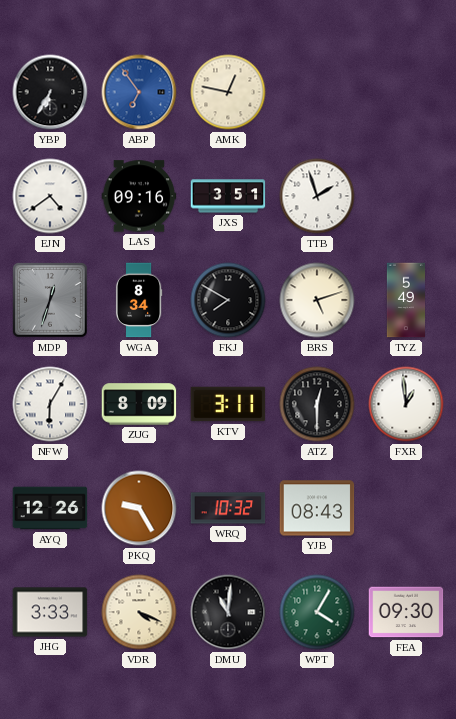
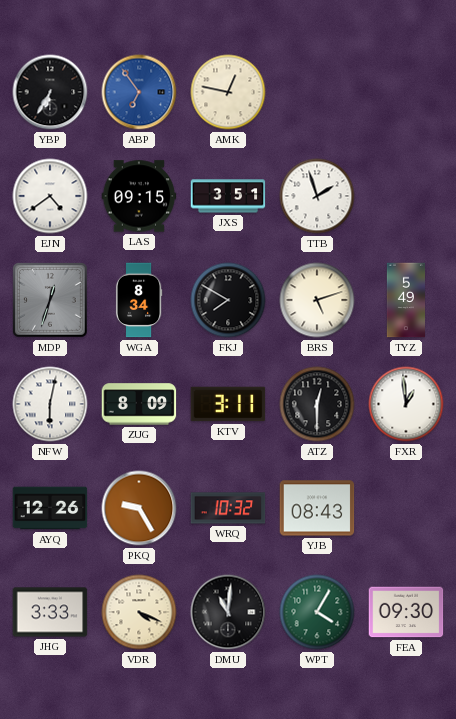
LAS: 09:16 -> 09:15
NFW: 6:05 -> 6:02
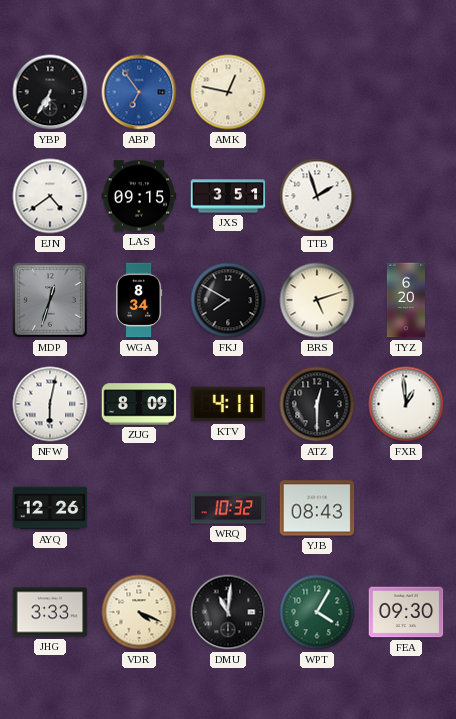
TYZ: 5:49 -> 6:20
KTV: 3:11 -> 4:11
PKQ: 9:25 -> none
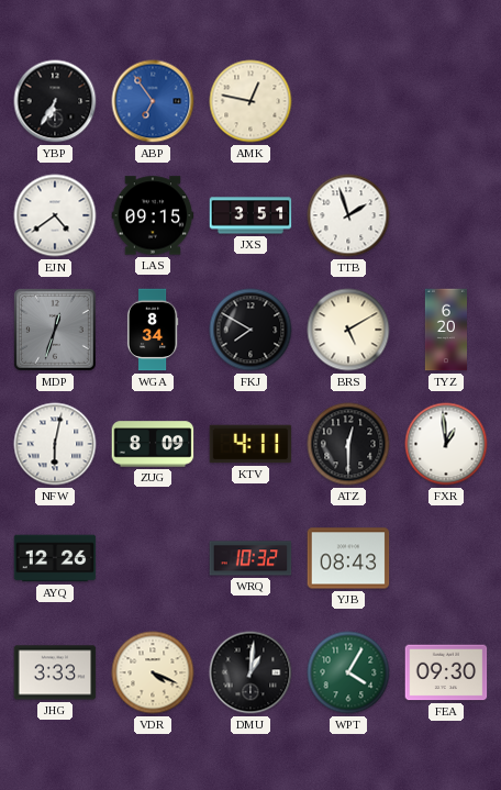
BRS: 5:12 -> 5:10
DMU: 11:01 -> 1:01
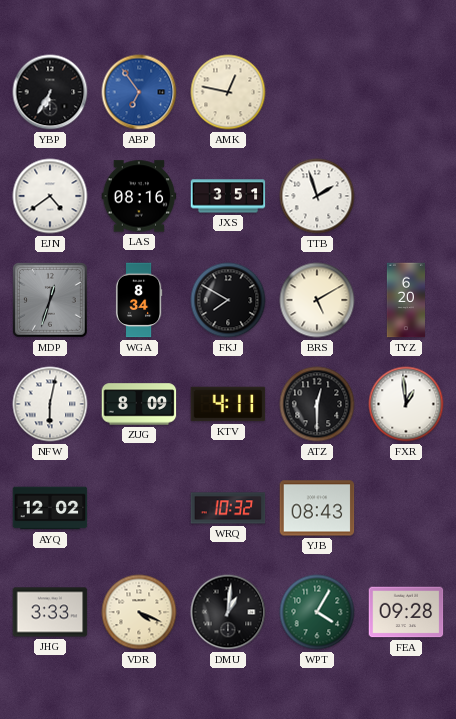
LAS: 09:15 -> 08:16
AYQ: 12:26 -> 12:02
FEA: 09:30 -> 09:28
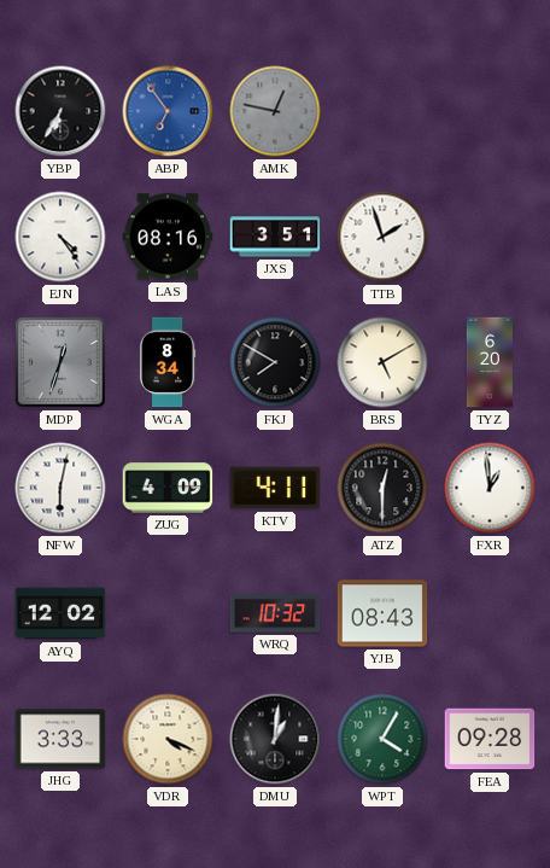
AMK dial: cream -> grey
EJN: 4:39 -> 4:24
ZUG: 8:09 -> 4:09
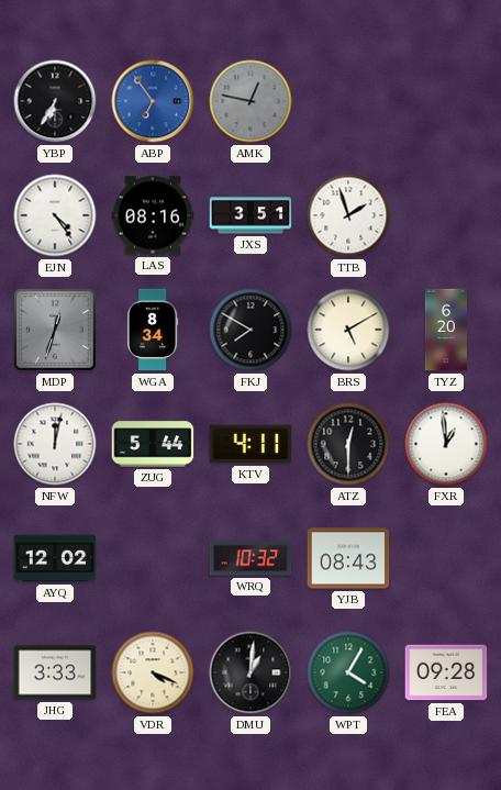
NFW: 6:02 -> 12:02
ZUG: 4:09 -> 5:44
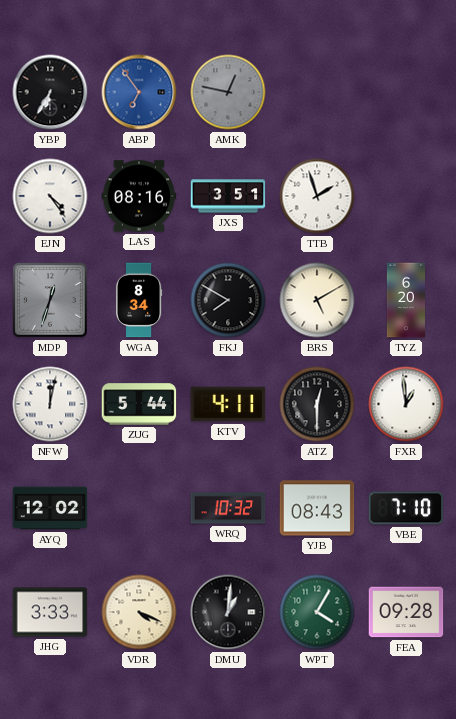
VBE: none -> 7:10
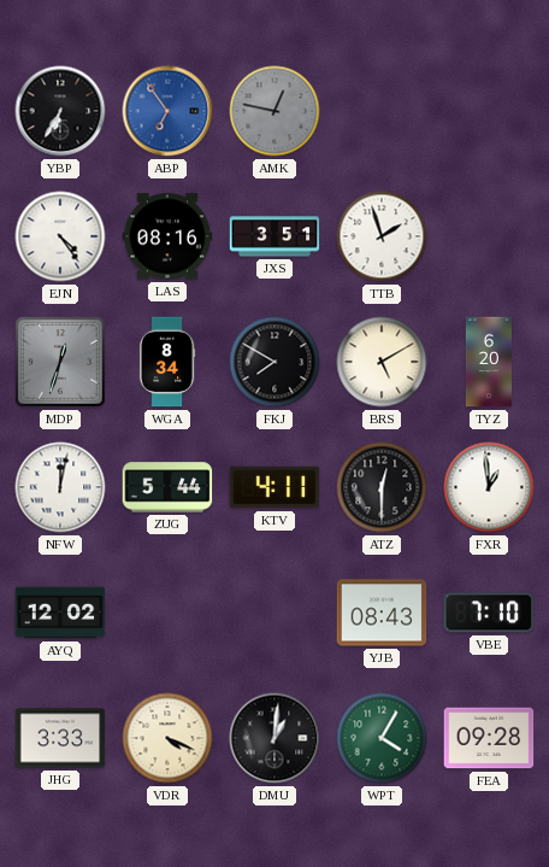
WRQ: 10:32 -> none
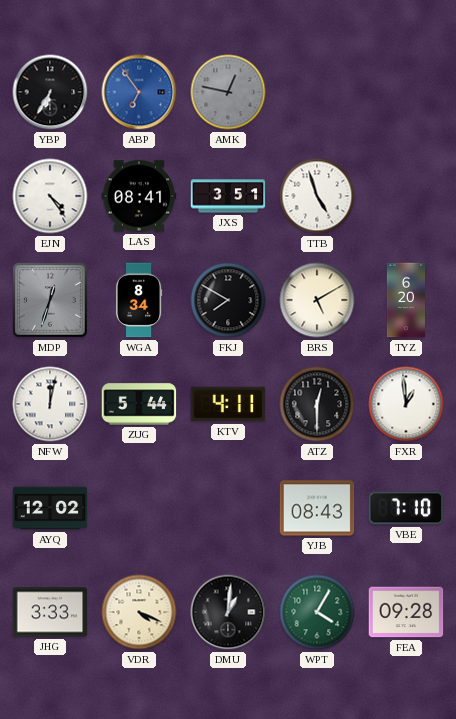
LAS: 08:16 -> 08:41
TTB: 1:57 -> 4:57
